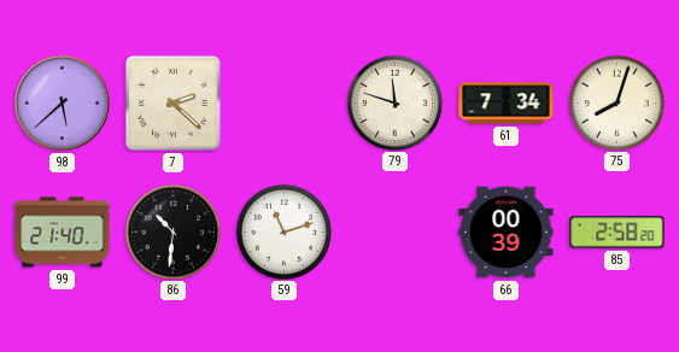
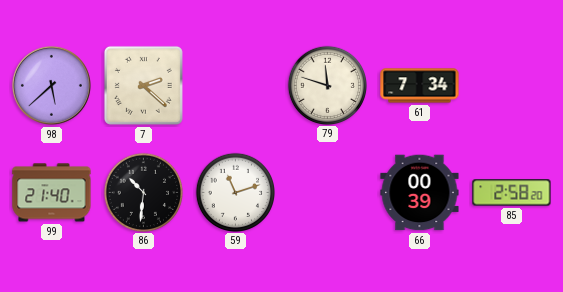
75: 8:03 -> none
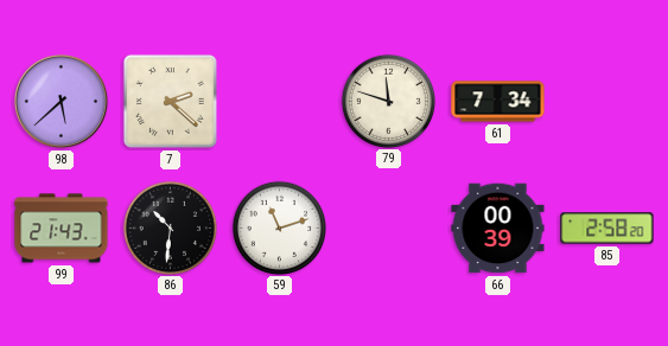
99: 21:40 -> 21:43
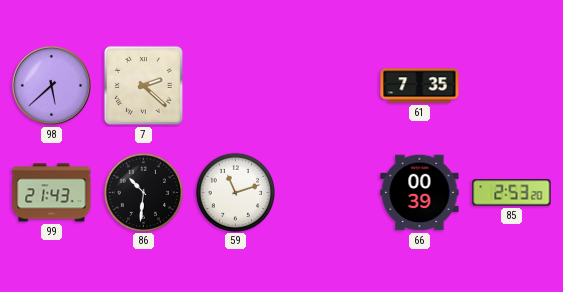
79: 11:48 -> none
61: 7:34 -> 7:35
85: 2:58 -> 2:53
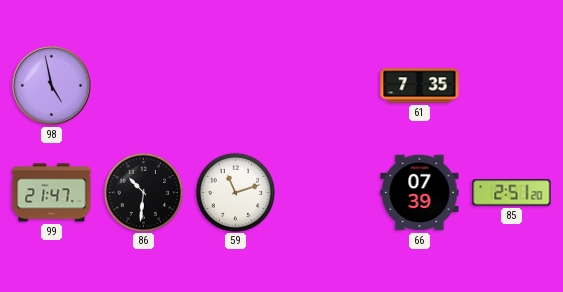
98: 5:38 -> 4:58
7: 2:22 -> none
99: 21:43 -> 21:47
66: 00:39 -> 07:39
85: 2:53 -> 2:51
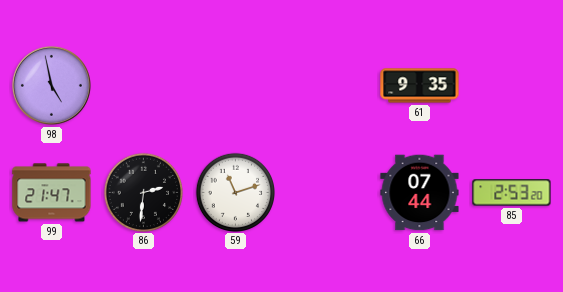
61: 7:35 -> 9:35
86: 10:31 -> 2:31
66: 07:39 -> 07:44
85: 2:51 -> 2:53
